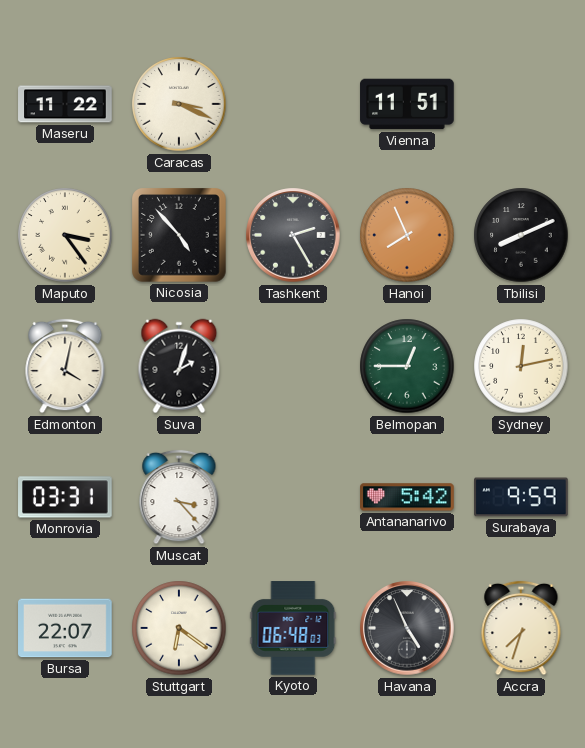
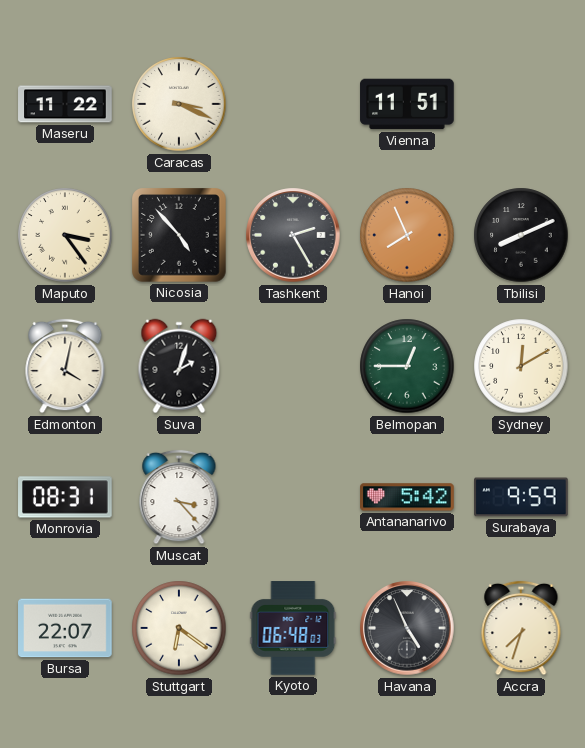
Sydney: 12:13 -> 12:10
Monrovia: 03:31 -> 08:31
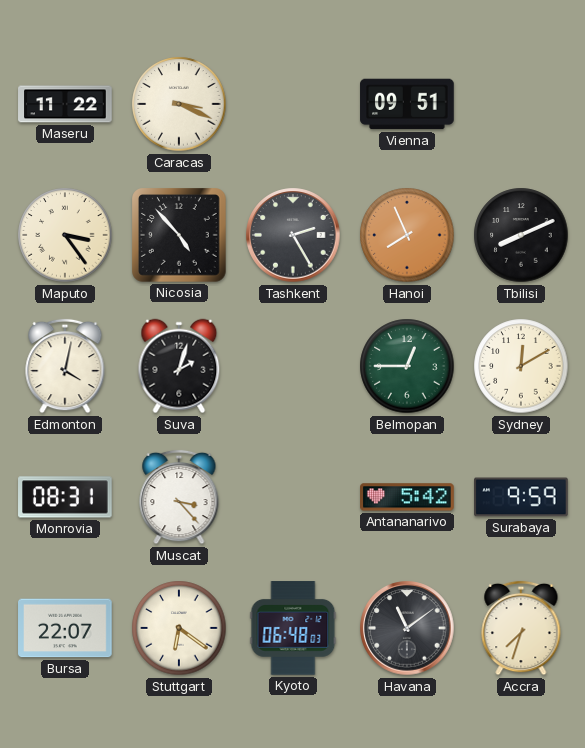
Vienna: 11:51 -> 09:51
Havana: 4:56 -> 11:09
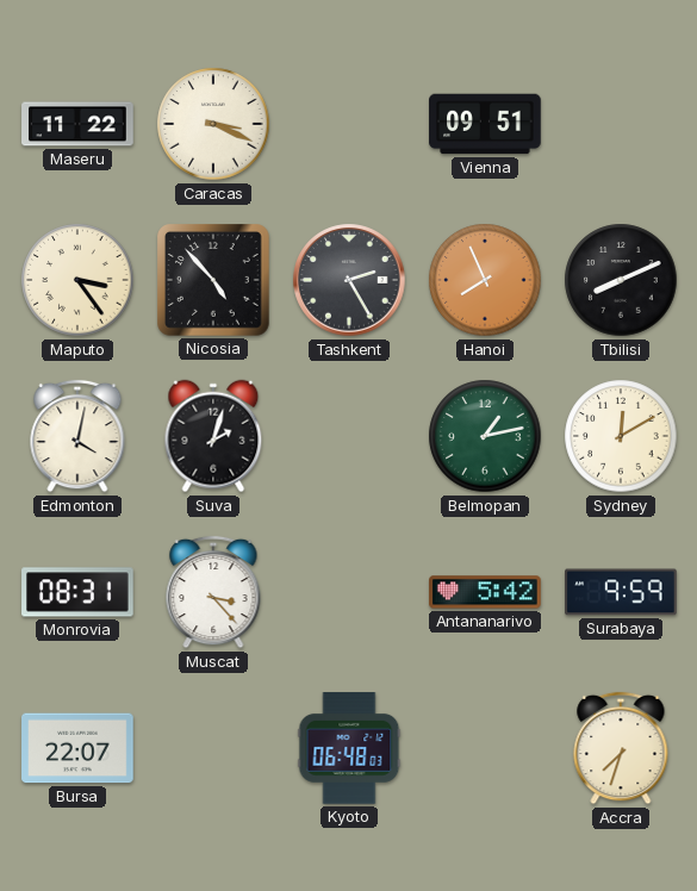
Belmopan: 12:45 -> 1:13
Stuttgart: 6:21 -> none
Havana: 11:09 -> none
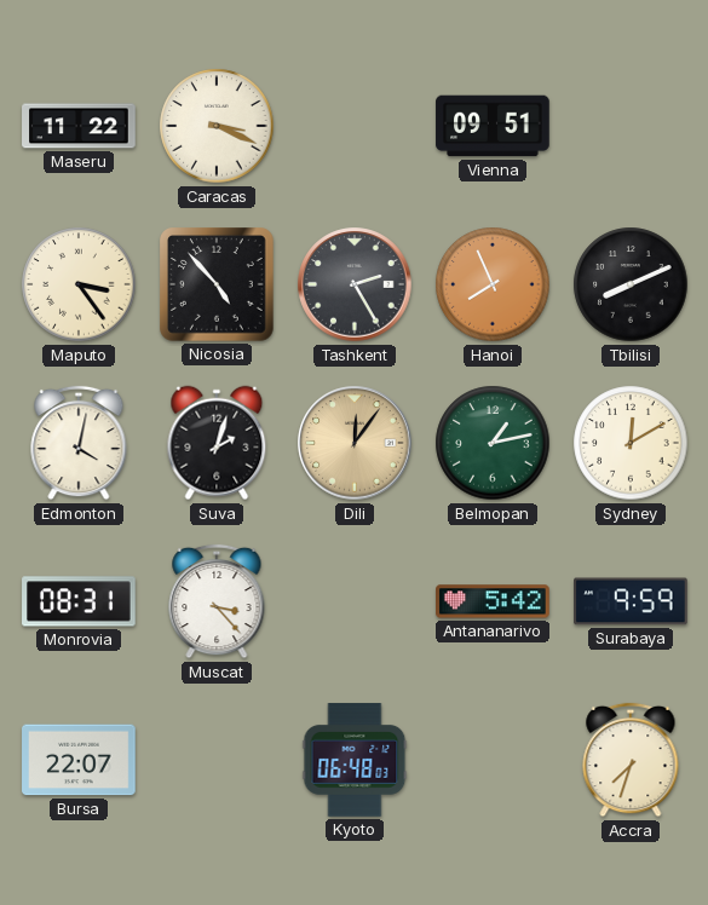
Dili: none -> 12:06
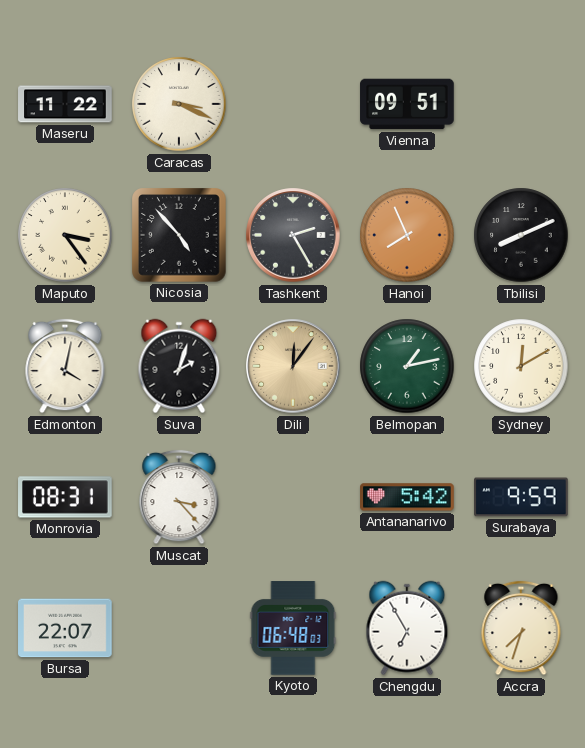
Chengdu: none -> 6:55
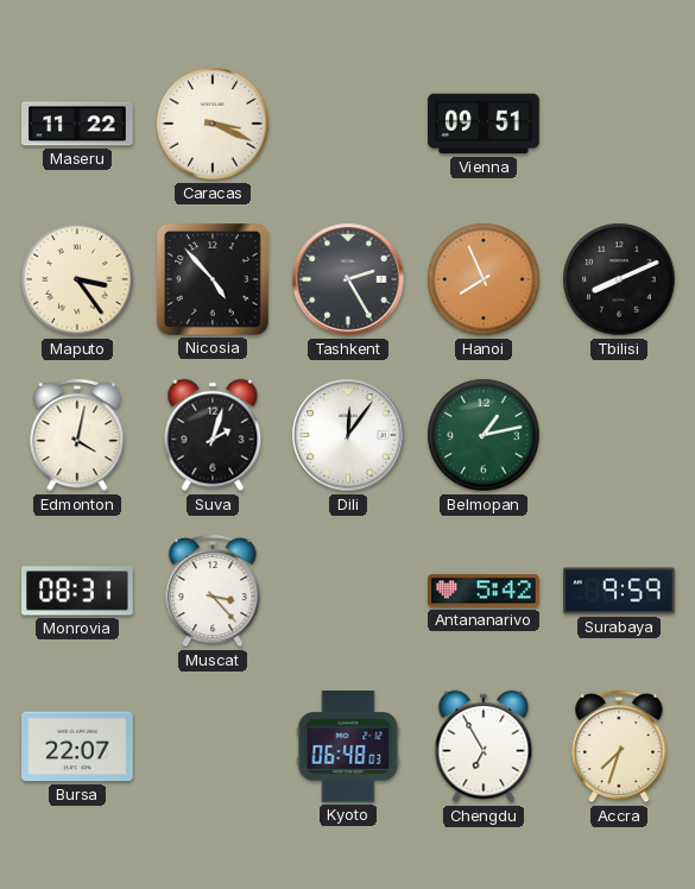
Dili dial: champagne -> white
Sydney: 12:10 -> none
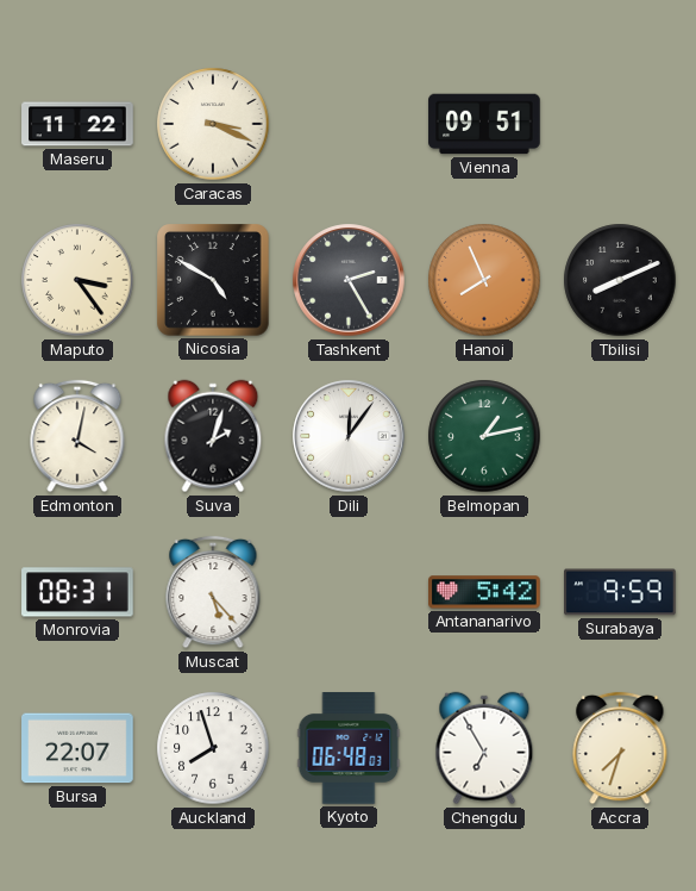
Nicosia: 4:53 -> 4:50
Muscat: 3:23 -> 5:23
Auckland: none -> 7:57
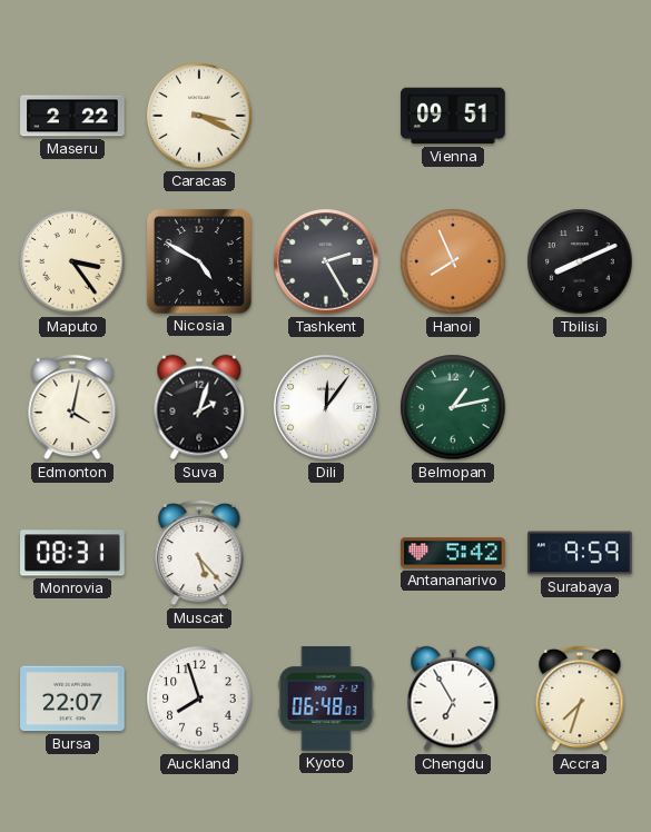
Maseru: 11:22 -> 2:22
